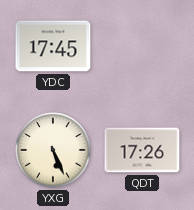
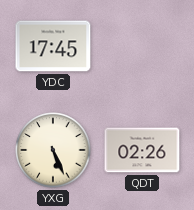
QDT: 17:26 -> 02:26
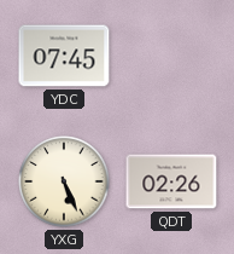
YDC: 17:45 -> 07:45
